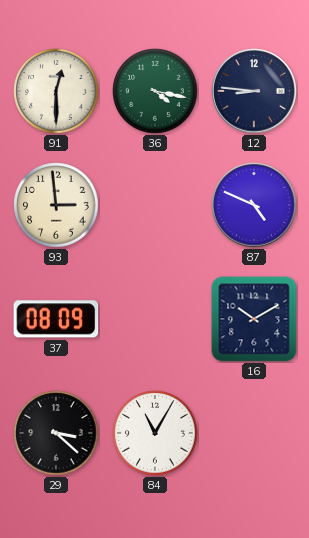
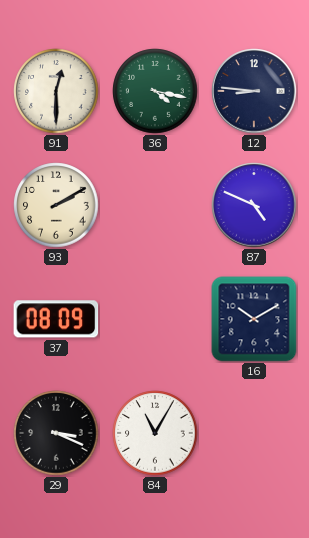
93: 2:59 -> 2:10
29: 3:22 -> 3:19
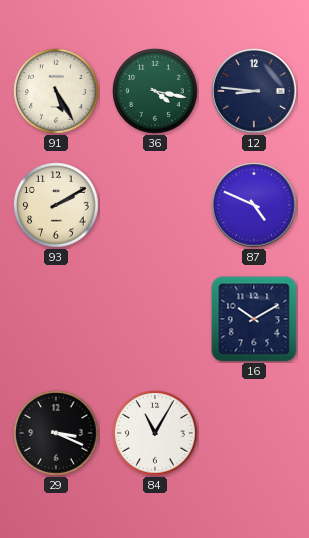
91: 12:30 -> 5:25
37: 08:09 -> none
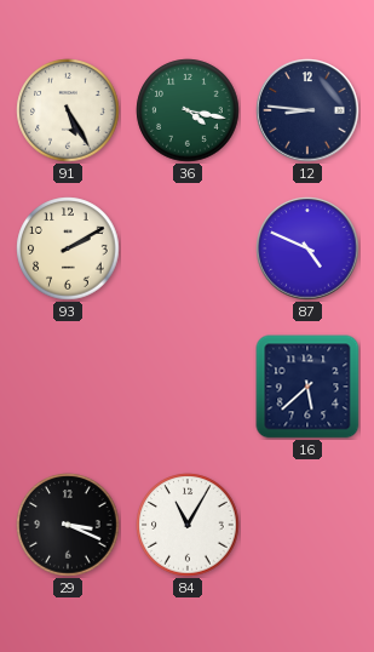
16: 10:10 -> 5:38
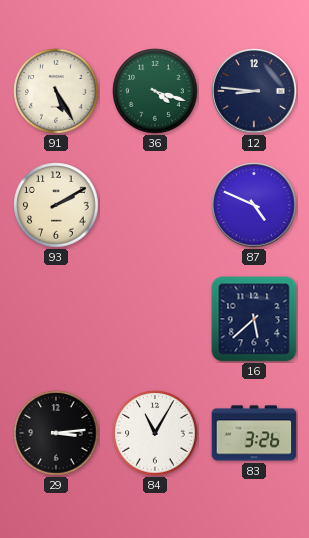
36: 4:17 -> 4:18
29: 3:19 -> 3:14
83: none -> 3:26
